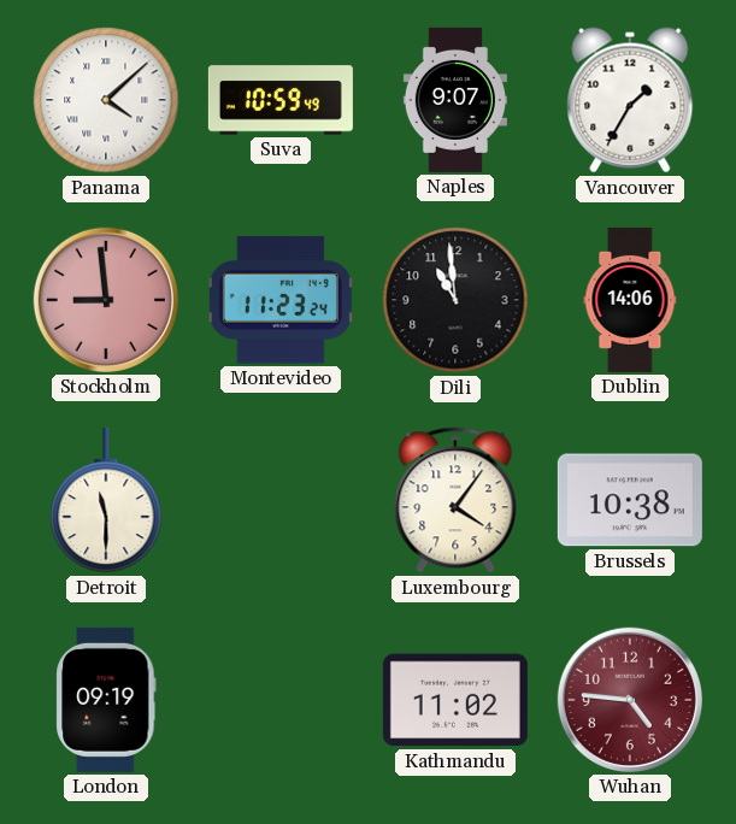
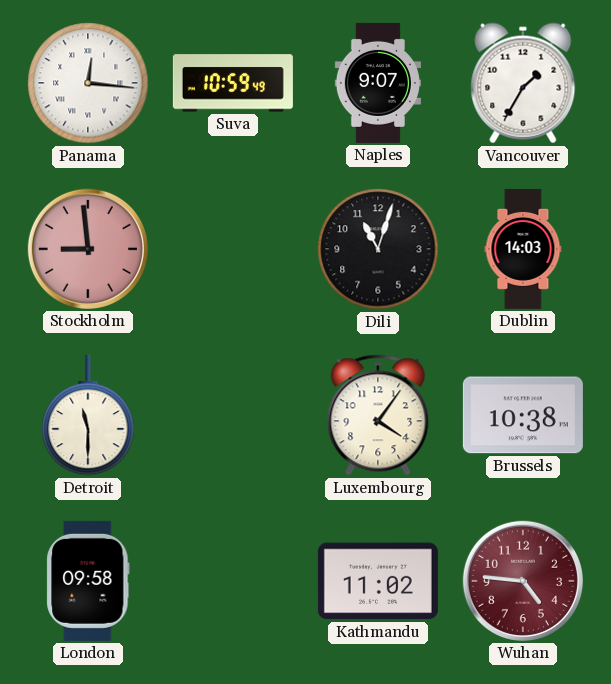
Panama: 4:08 -> 12:16
Montevideo: 11:23 -> none
Dili: 10:59 -> 11:03
Dublin: 14:06 -> 14:03
London: 09:19 -> 09:58
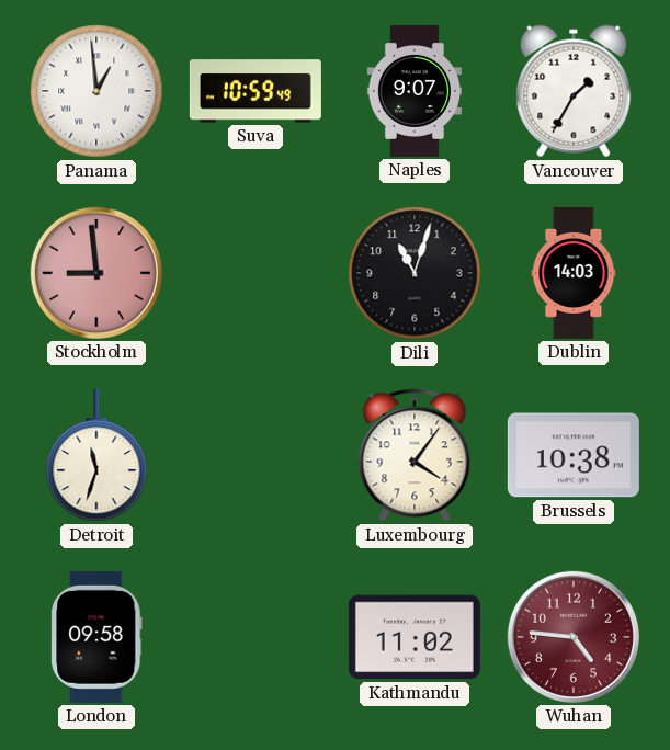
Panama: 12:16 -> 12:59
Detroit: 11:30 -> 11:33
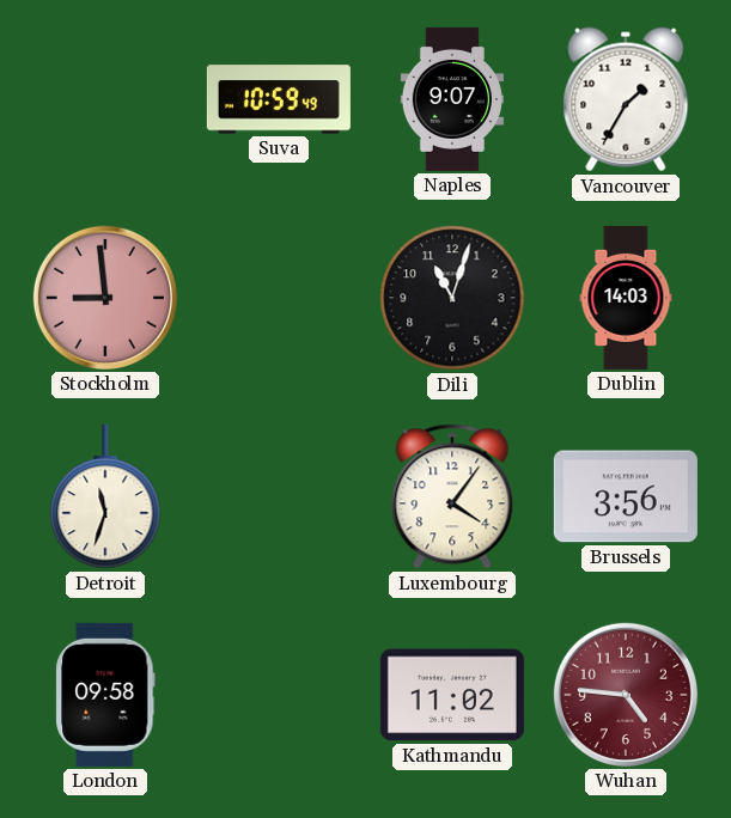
Panama: 12:59 -> none
Brussels: 10:38 -> 3:56
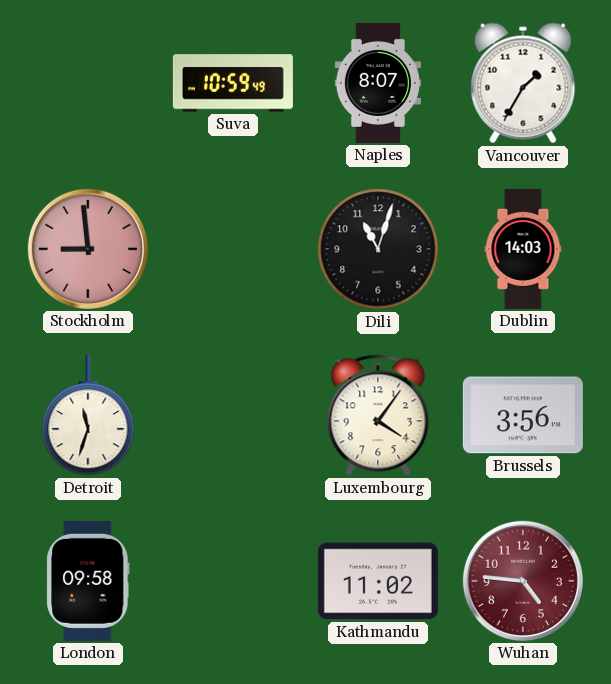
Naples: 9:07 -> 8:07
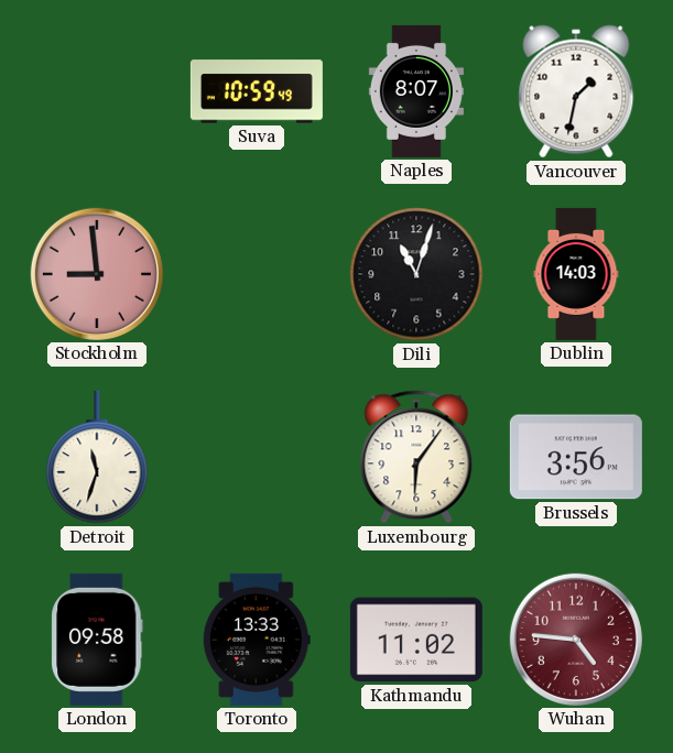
Vancouver: 1:35 -> 1:32
Luxembourg: 4:06 -> 6:06
Toronto: none -> 13:33
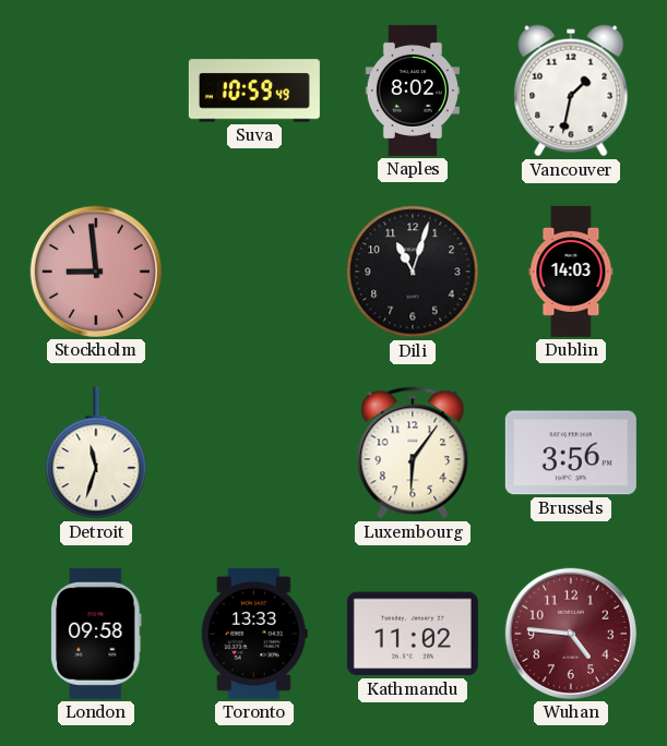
Naples: 8:07 -> 8:02
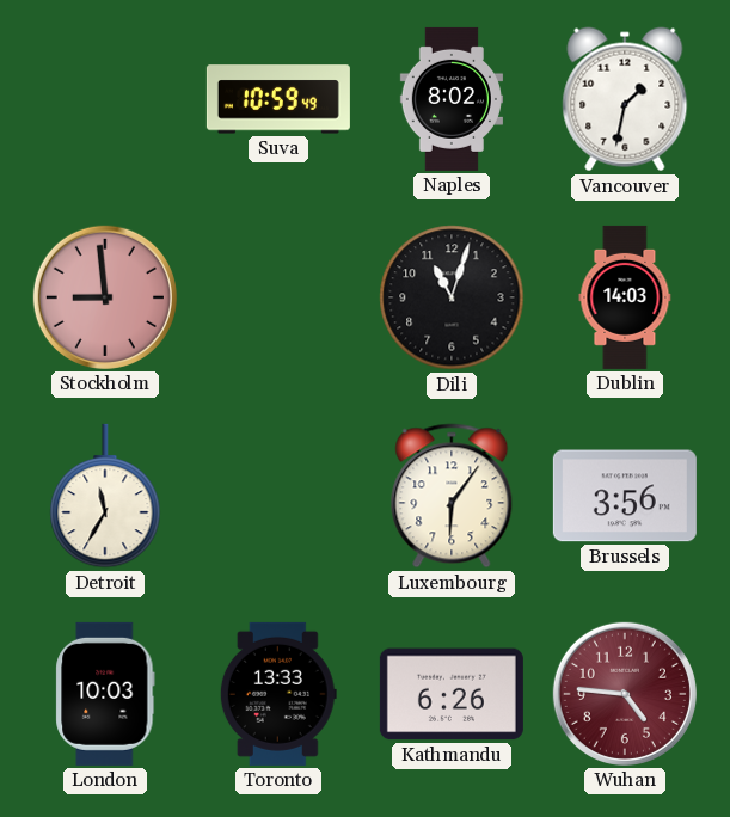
Detroit: 11:33 -> 11:35
London: 09:58 -> 10:03
Kathmandu: 11:02 -> 6:26
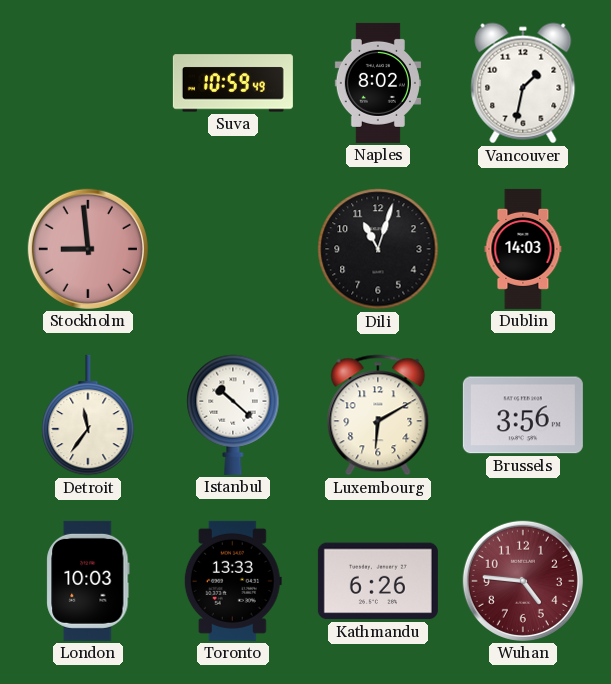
Detroit: 11:35 -> 11:36
Istanbul: none -> 10:22
Luxembourg: 6:06 -> 6:10
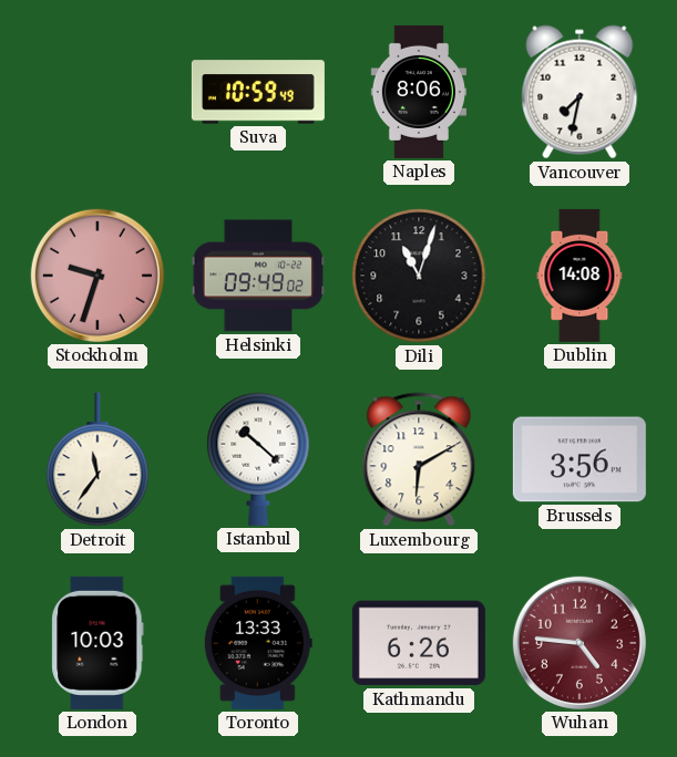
Naples: 8:02 -> 8:06
Vancouver: 1:32 -> 7:32
Stockholm: 8:59 -> 9:33
Helsinki: none -> 09:49
Dublin: 14:03 -> 14:08
